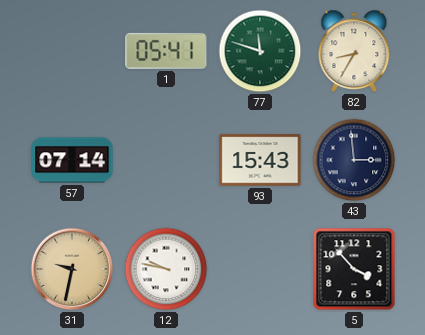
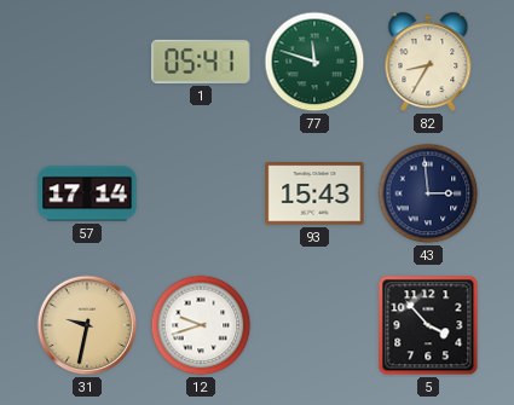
57: 07:14 -> 17:14
12: 9:47 -> 9:42
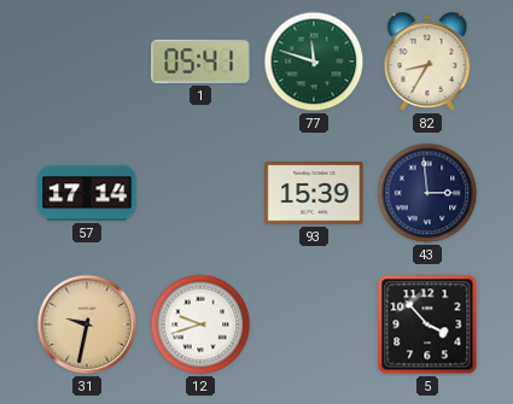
93: 15:43 -> 15:39
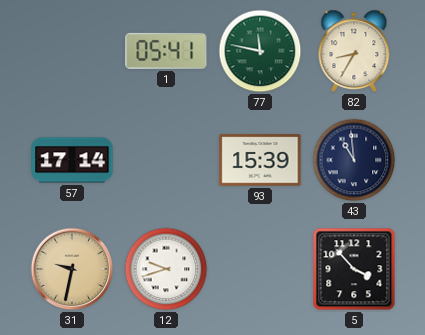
77: 11:48 -> 11:47
43: 2:59 -> 10:59
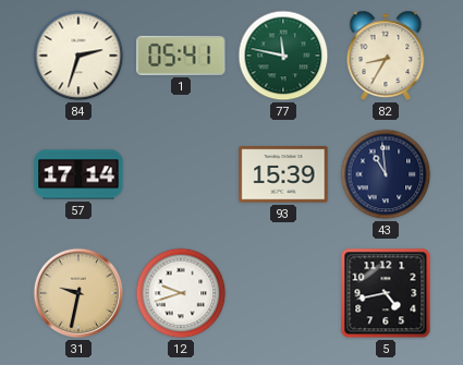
84: none -> 2:33
5: 3:53 -> 4:43
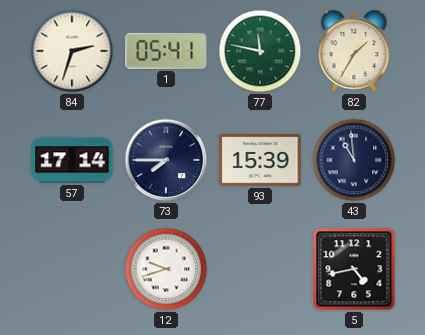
82: 8:35 -> 1:35
73: none -> 7:45
31: 9:32 -> none
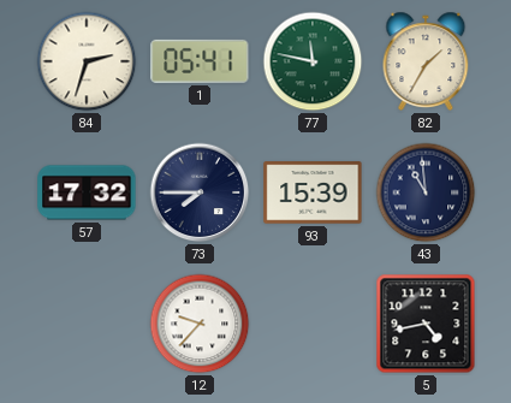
57: 17:14 -> 17:32
12: 9:42 -> 9:37
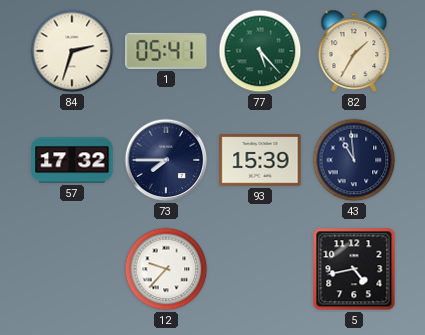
77: 11:47 -> 5:23
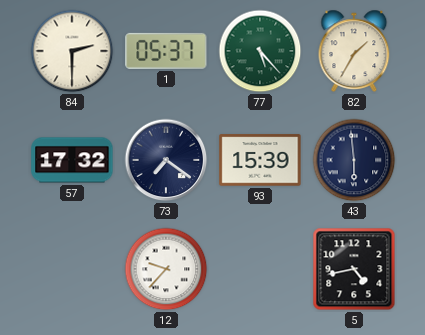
84: 2:33 -> 2:30
1: 05:41 -> 05:37
73: 7:45 -> 7:21
43: 10:59 -> 5:59
